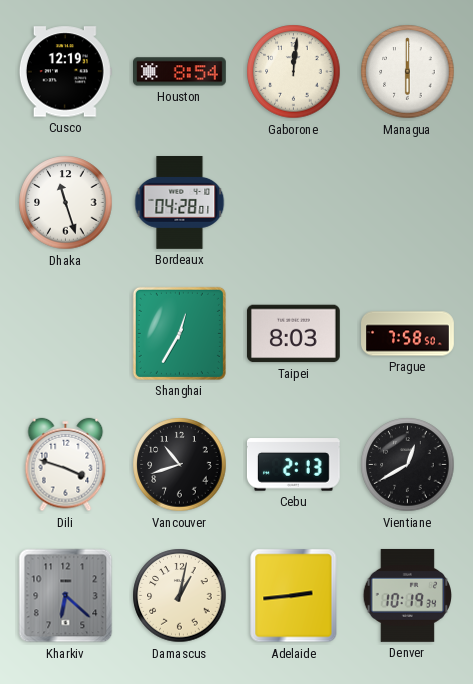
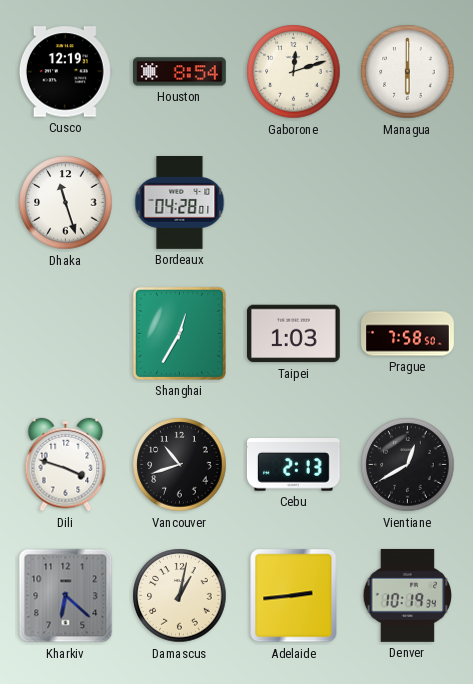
Gaborone: 12:01 -> 12:12
Taipei: 8:03 -> 1:03
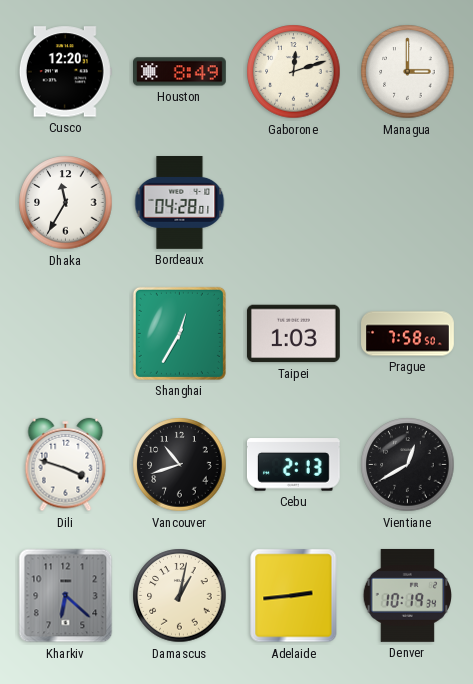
Cusco: 12:19 -> 12:20
Houston: 8:54 -> 8:49
Managua: 6:00 -> 3:00
Dhaka: 11:27 -> 11:35
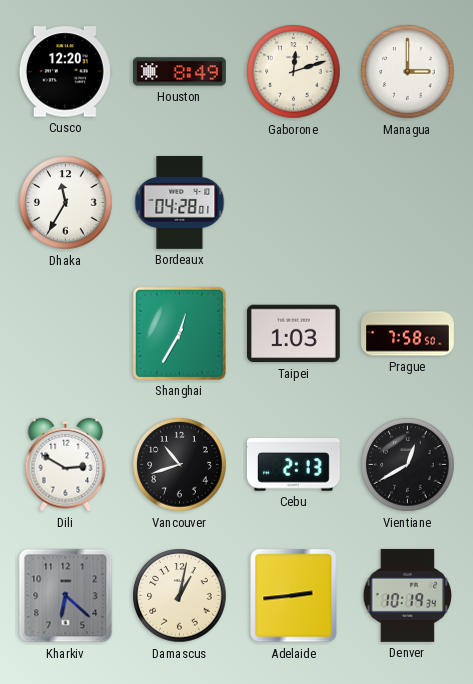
Dili: 3:48 -> 2:50
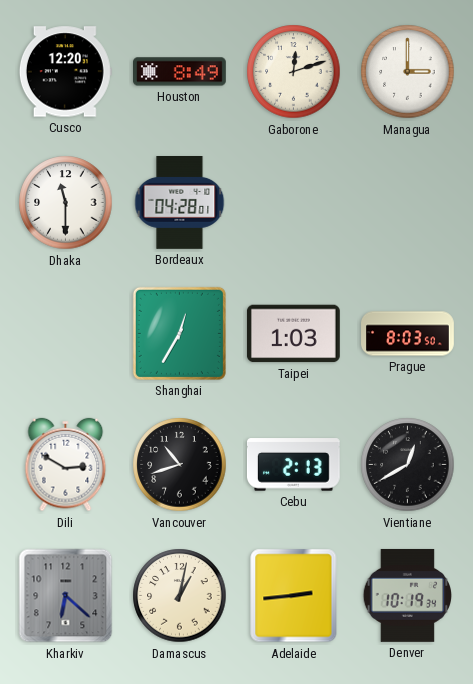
Dhaka: 11:35 -> 11:30
Prague: 7:58 -> 8:03
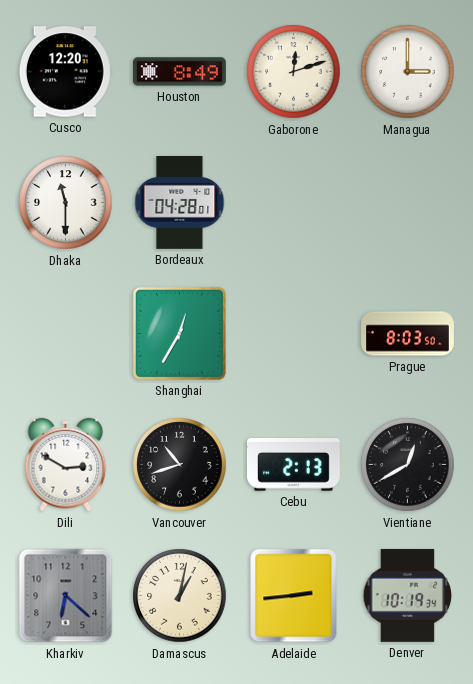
Taipei: 1:03 -> none
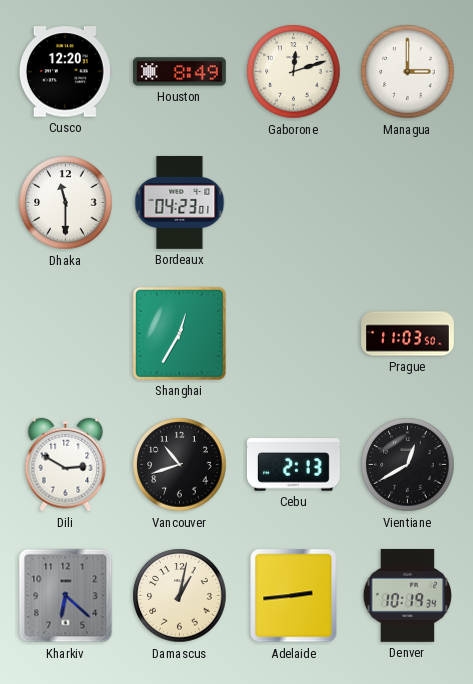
Bordeaux: 04:28 -> 04:23
Prague: 8:03 -> 11:03
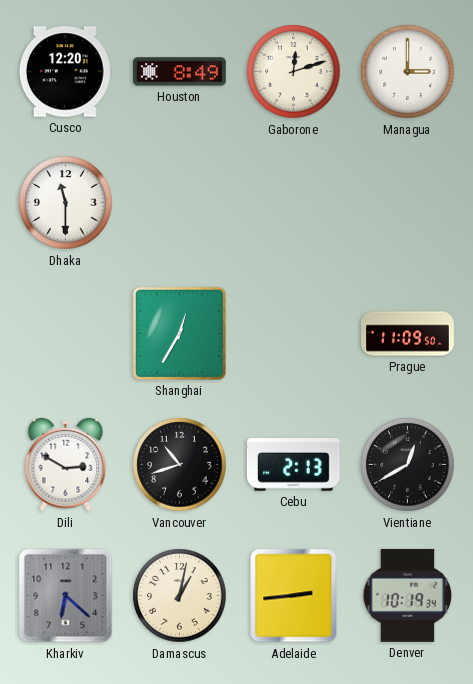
Bordeaux: 04:23 -> none
Prague: 11:03 -> 11:09
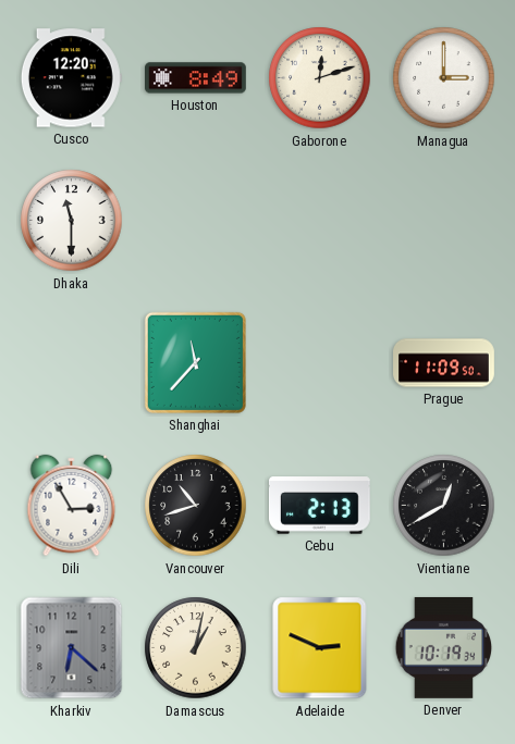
Shanghai: 12:35 -> 11:37
Dili: 2:50 -> 2:55
Adelaide: 2:44 -> 2:49
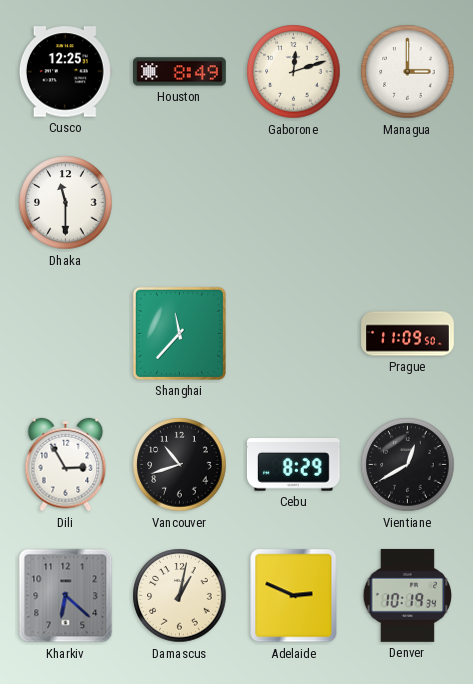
Cusco: 12:20 -> 12:25
Cebu: 2:13 -> 8:29
